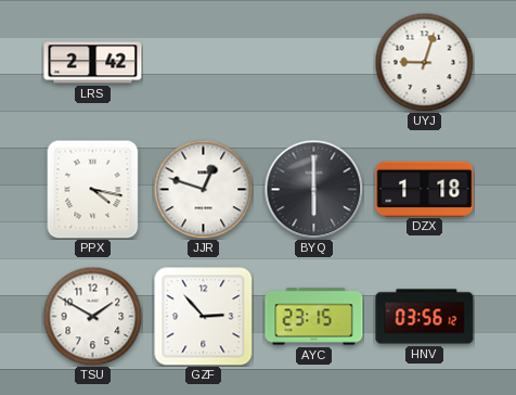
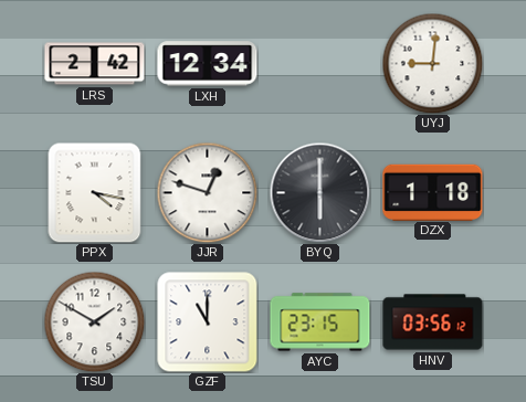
LXH: none -> 12:34
UYJ: 9:03 -> 9:01
GZF: 2:53 -> 11:00
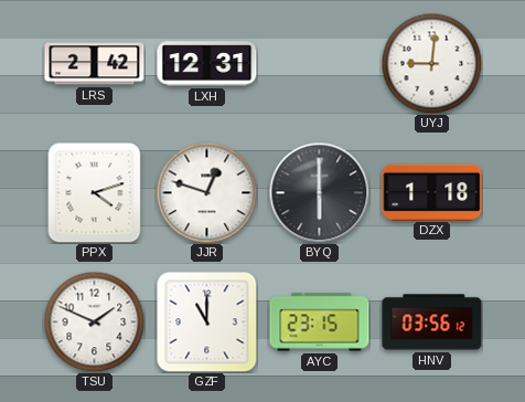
LXH: 12:34 -> 12:31
PPX: 4:17 -> 4:12
TSU: 1:50 -> 1:49
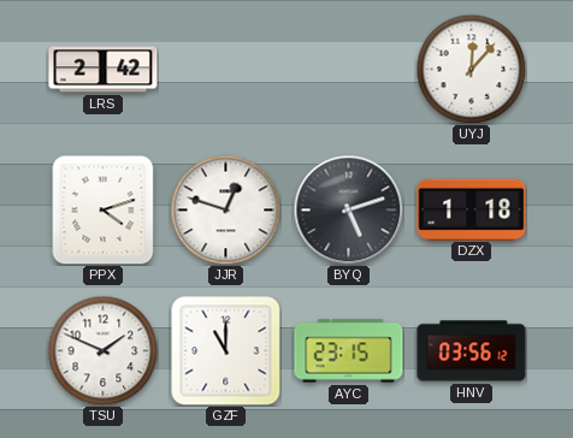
LXH: 12:31 -> none
UYJ: 9:01 -> 12:07
BYQ: 6:00 -> 5:12
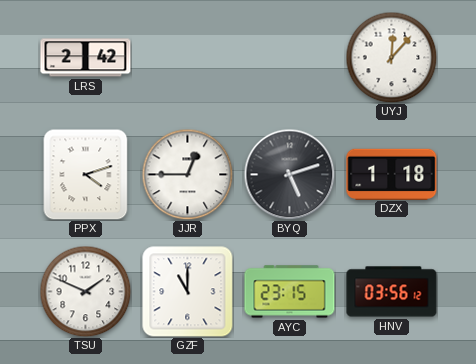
JJR: 12:48 -> 12:45
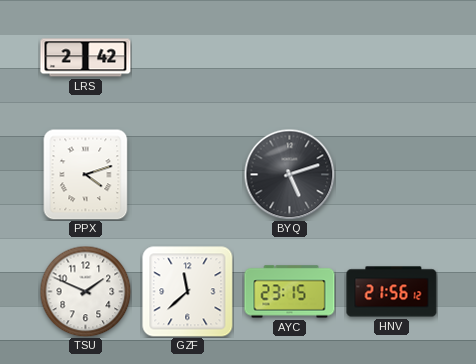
UYJ: 12:07 -> none
JJR: 12:45 -> none
DZX: 1:18 -> none
GZF: 11:00 -> 11:38
HNV: 03:56 -> 21:56
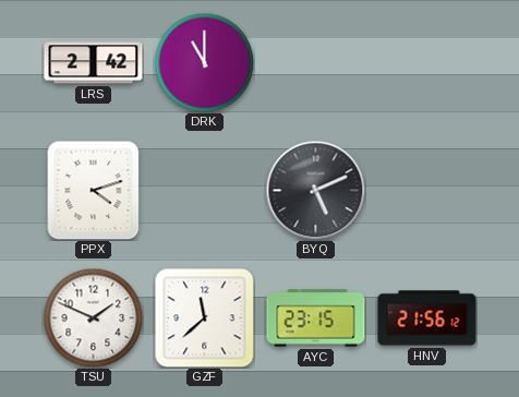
DRK: none -> 11:00
BYQ: 5:12 -> 5:11
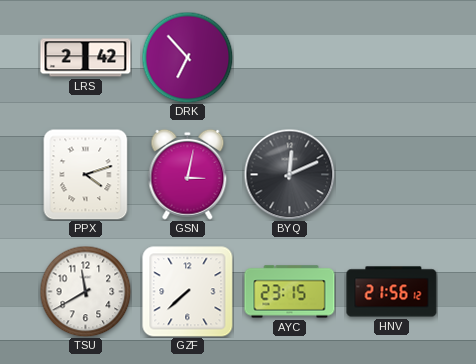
DRK: 11:00 -> 6:53
GSN: none -> 3:02
BYQ: 5:11 -> 12:11
TSU: 1:49 -> 11:40
GZF: 11:38 -> 7:38
